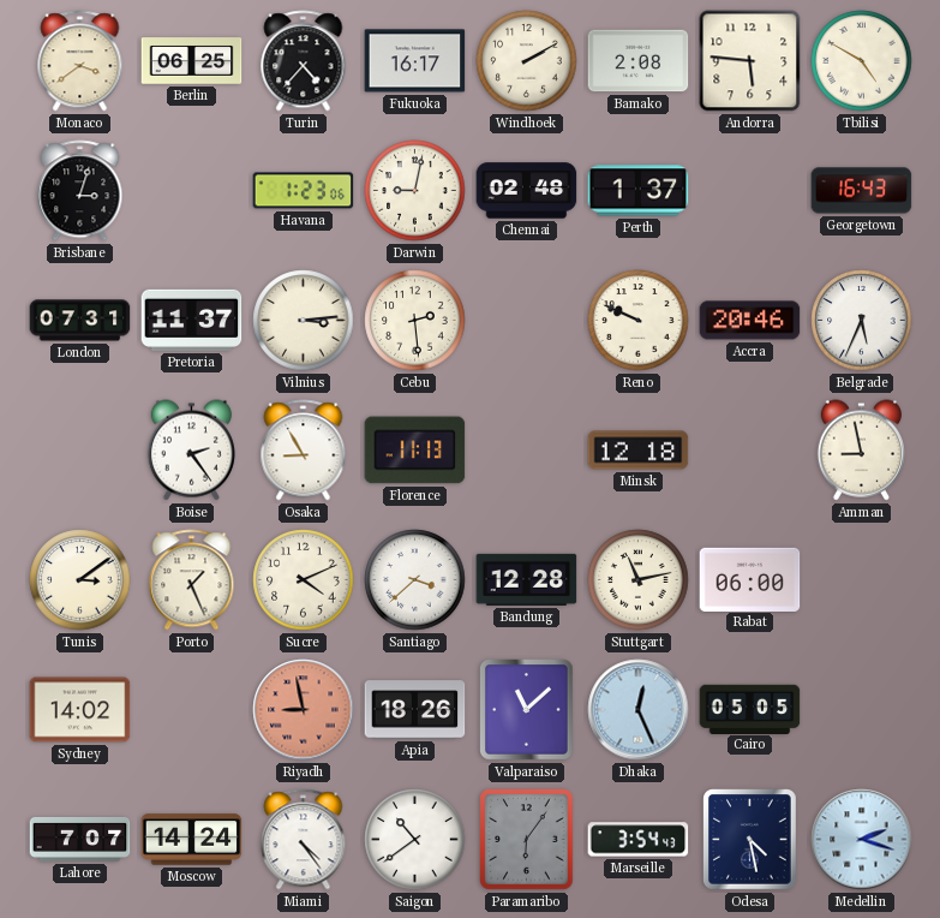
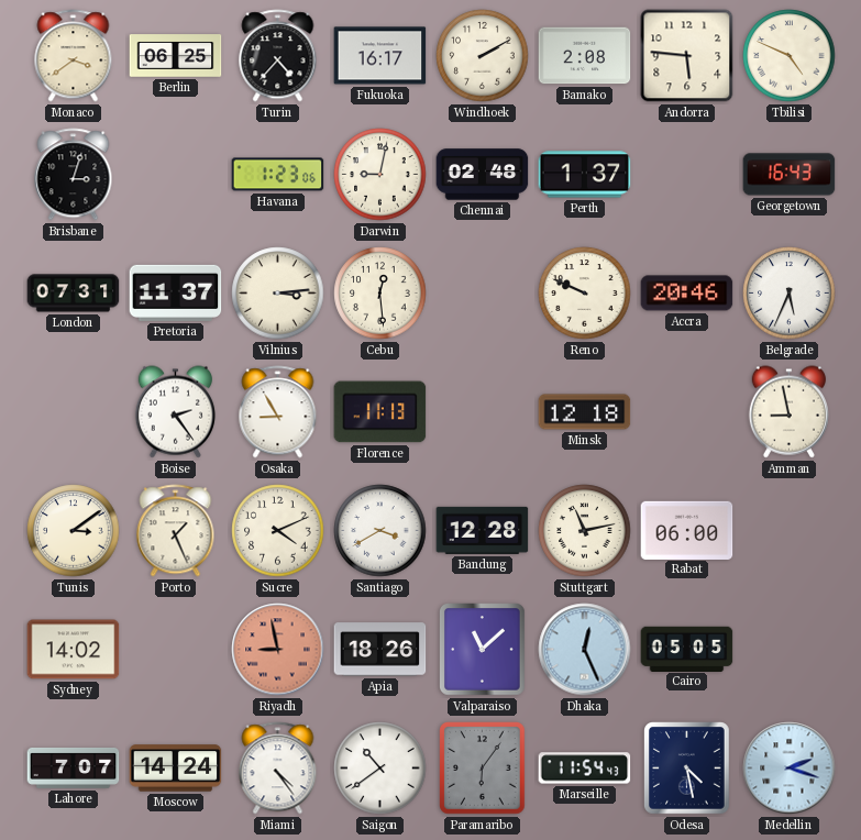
Tbilisi: 4:50 -> 4:49
Cebu: 2:29 -> 12:29
Santiago: 3:38 -> 3:40
Marseille: 3:54 -> 11:54
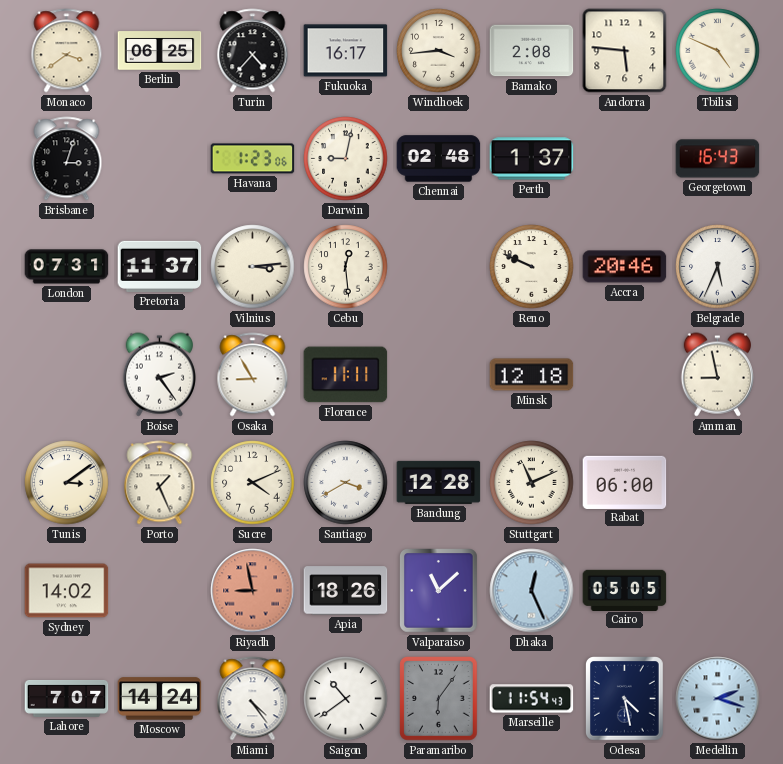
Windhoek: 2:10 -> 3:44
Florence: 11:13 -> 11:11
Stuttgart: 11:13 -> 11:11
